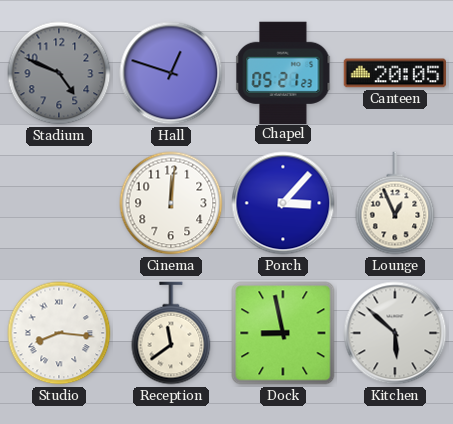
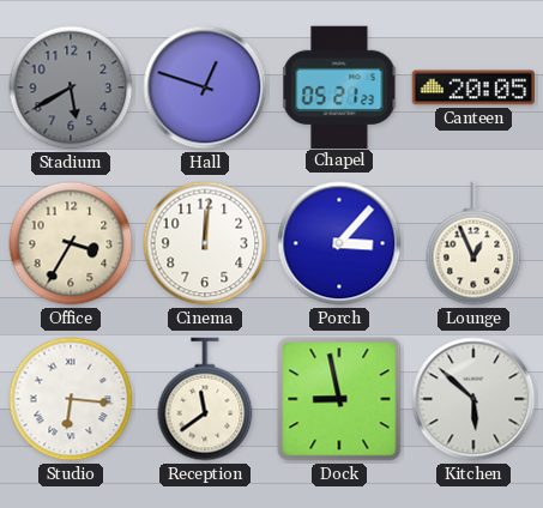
Stadium: 4:49 -> 5:40
Office: none -> 3:35
Studio: 8:16 -> 6:16
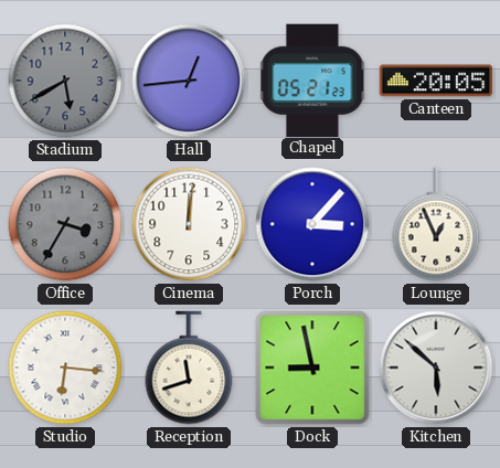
Hall: 12:48 -> 12:44
Office dial: cream -> grey
Reception: 11:39 -> 11:42
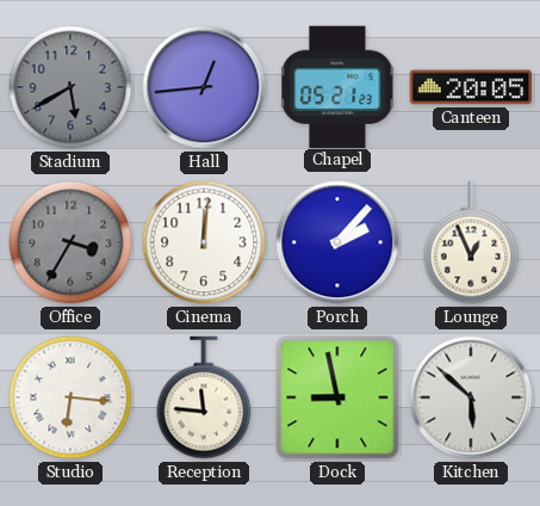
Porch: 3:07 -> 2:07
Reception: 11:42 -> 11:46
